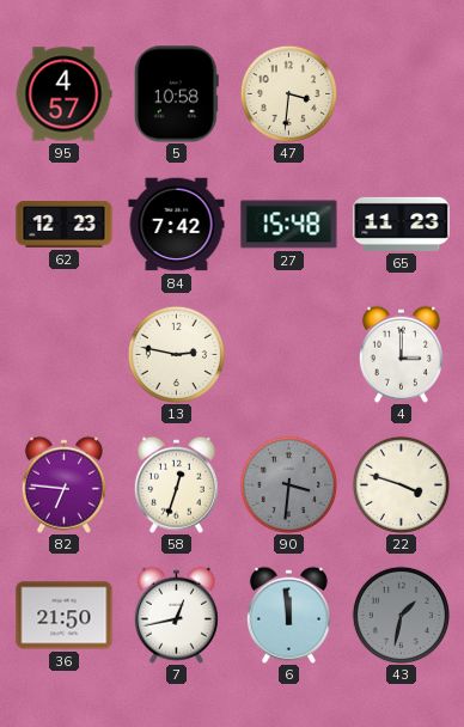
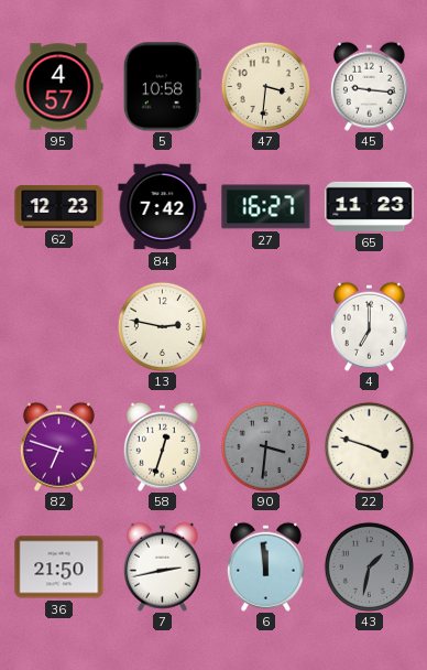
45: none -> 9:16
27: 15:48 -> 16:27
4: 3:00 -> 7:00
82: 6:46 -> 6:48
7: 12:43 -> 2:43
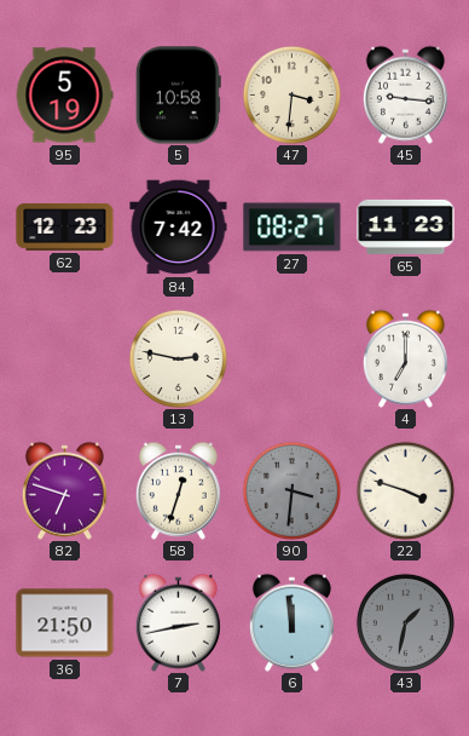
95: 4:57 -> 5:19
27: 16:27 -> 08:27
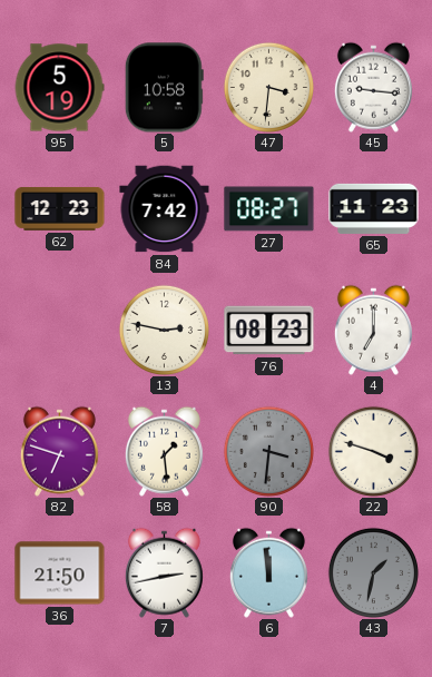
76: none -> 08:23
58: 12:33 -> 1:29
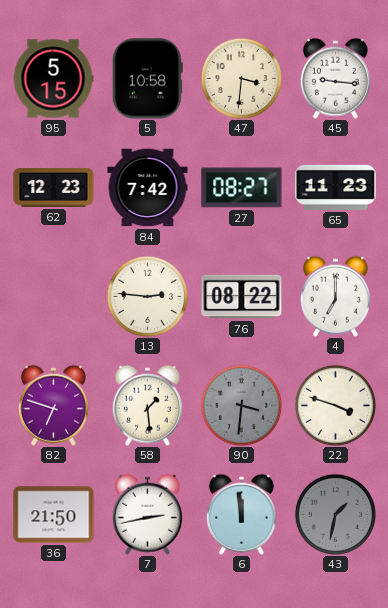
95: 5:19 -> 5:15
13: 2:47 -> 2:46
76: 08:23 -> 08:22
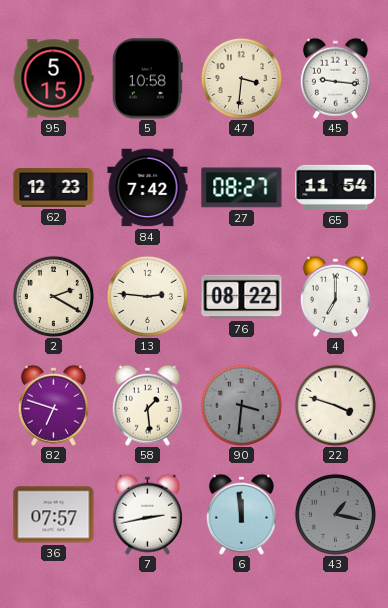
65: 11:23 -> 11:54
2: none -> 2:20
36: 21:50 -> 07:57
43: 1:32 -> 1:17
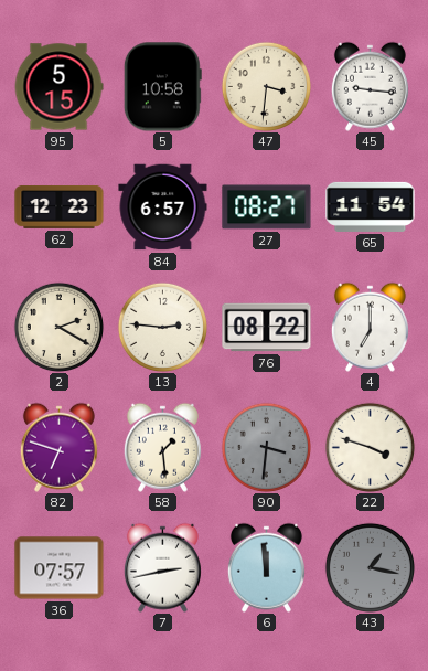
84: 7:42 -> 6:57
